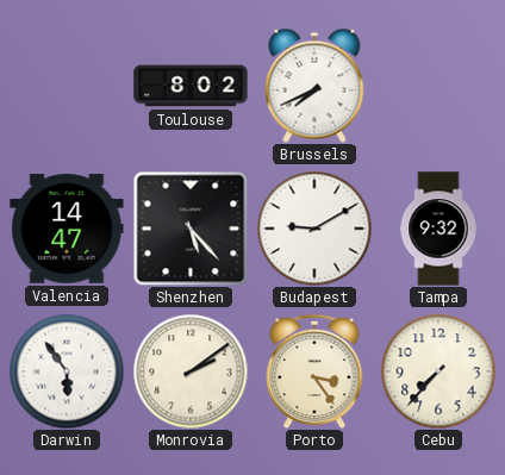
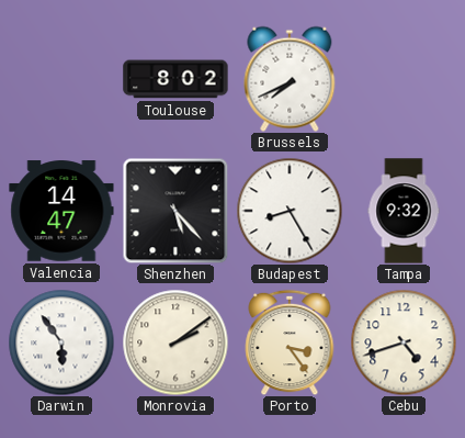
Budapest: 9:10 -> 8:25
Cebu: 7:37 -> 4:42
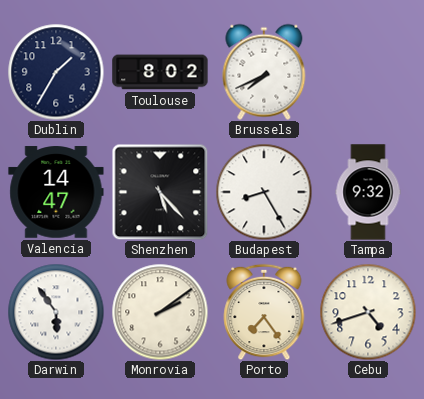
Dublin: none -> 1:35
Porto: 3:24 -> 7:24
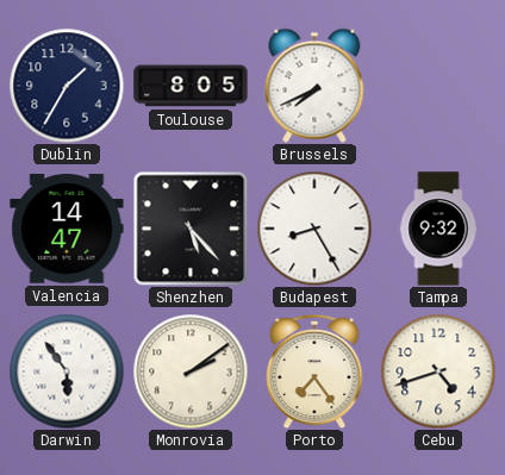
Toulouse: 8:02 -> 8:05
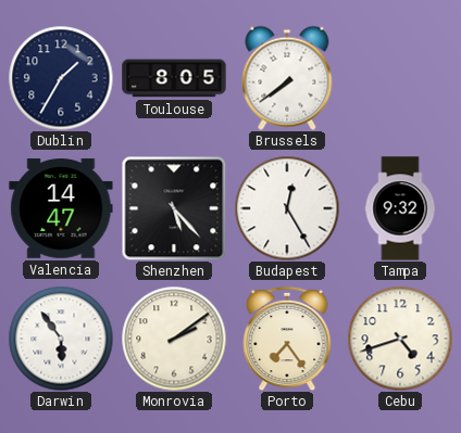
Brussels: 7:41 -> 7:39
Budapest: 8:25 -> 12:25
